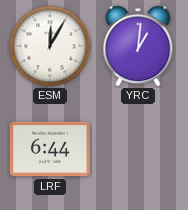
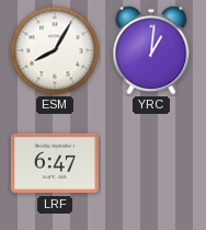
ESM: 12:05 -> 8:05
LRF: 6:44 -> 6:47
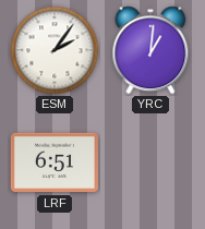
ESM: 8:05 -> 2:06
LRF: 6:47 -> 6:51
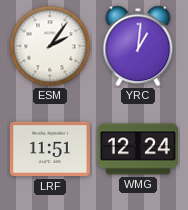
LRF: 6:51 -> 11:51
WMG: none -> 12:24
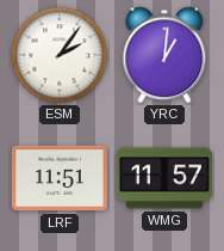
WMG: 12:24 -> 11:57
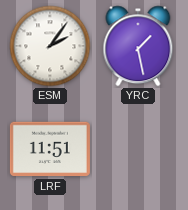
YRC: 1:01 -> 1:28
WMG: 11:57 -> none
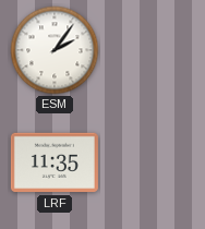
YRC: 1:28 -> none
LRF: 11:51 -> 11:35
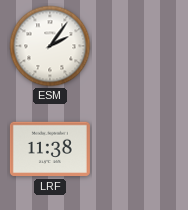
LRF: 11:35 -> 11:38
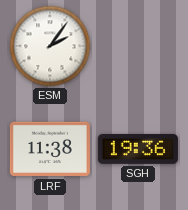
SGH: none -> 19:36
